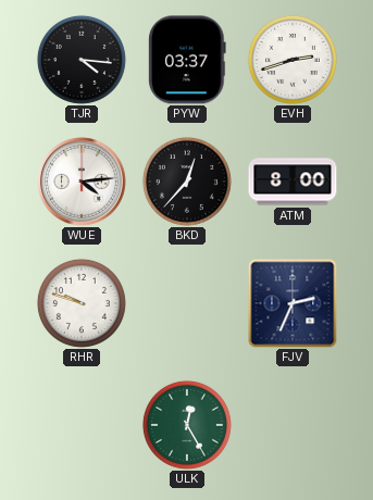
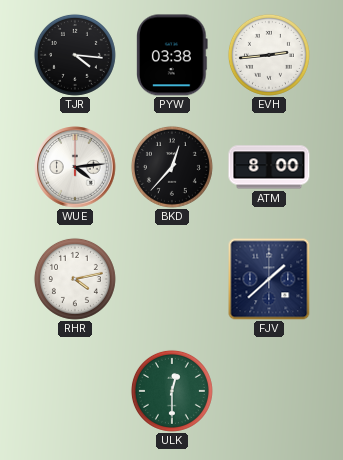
PYW: 03:37 -> 03:38
EVH: 2:42 -> 2:44
RHR: 9:48 -> 4:13
FJV: 2:34 -> 1:38
ULK: 12:25 -> 12:30
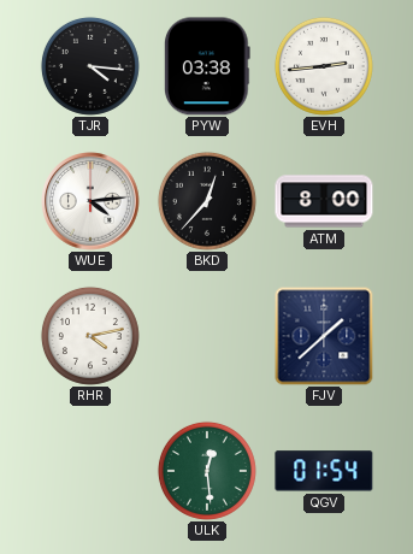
ULK: 12:30 -> 12:29
QGV: none -> 01:54
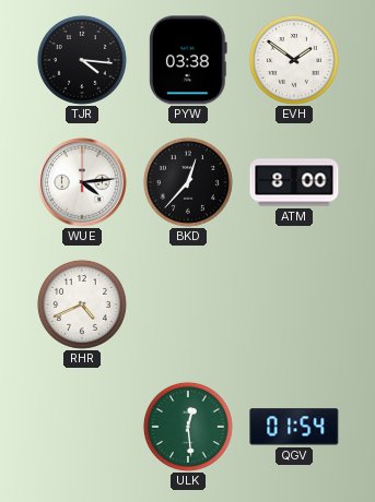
EVH: 2:44 -> 1:51
RHR: 4:13 -> 4:41
FJV: 1:38 -> none
